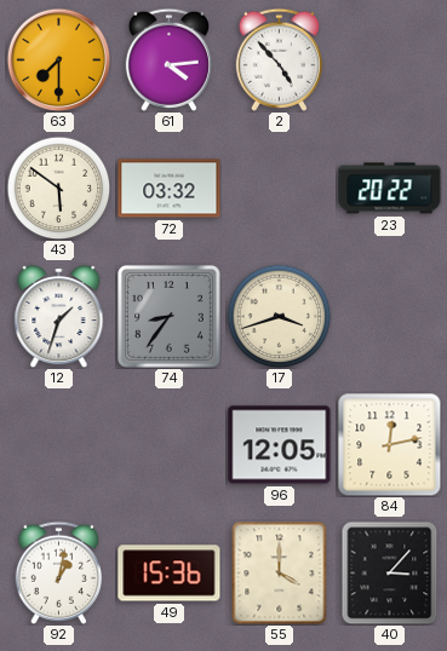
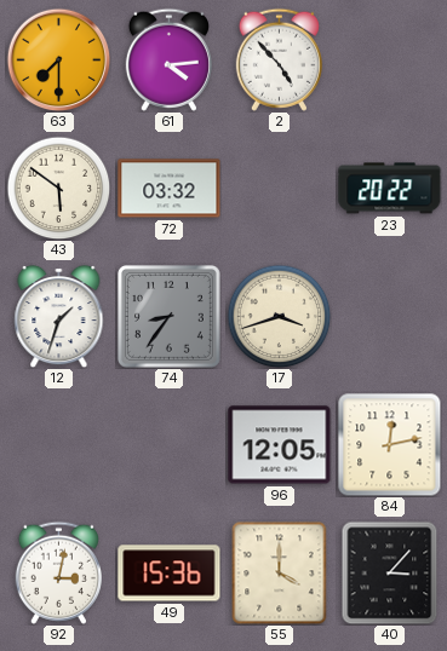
92: 1:02 -> 3:02
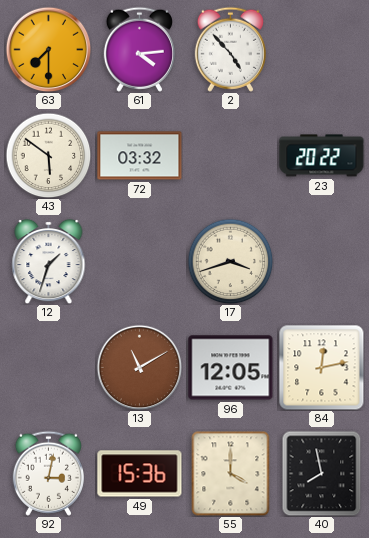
74: 8:36 -> none
13: none -> 11:10
40: 3:07 -> 7:58
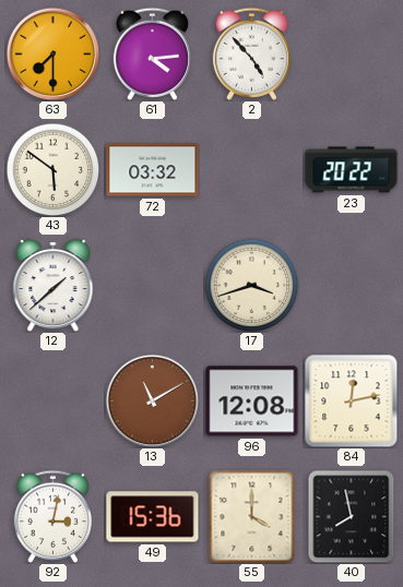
12: 1:33 -> 1:38
96: 12:05 -> 12:08
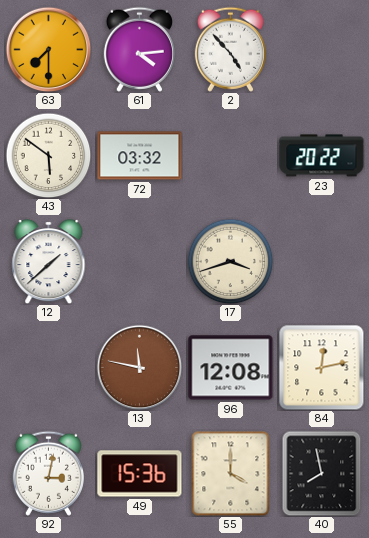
13: 11:10 -> 11:47
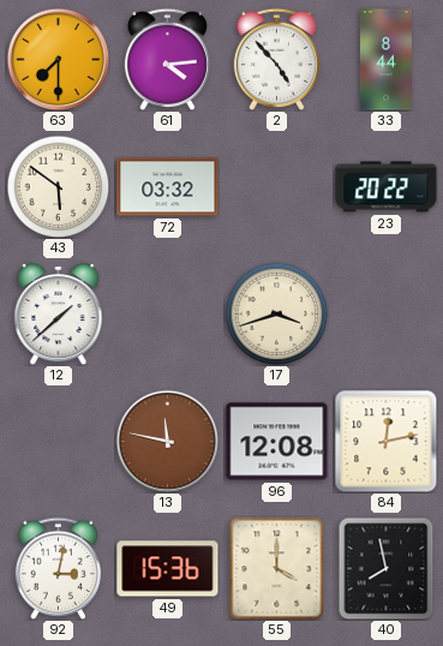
33: none -> 8:44
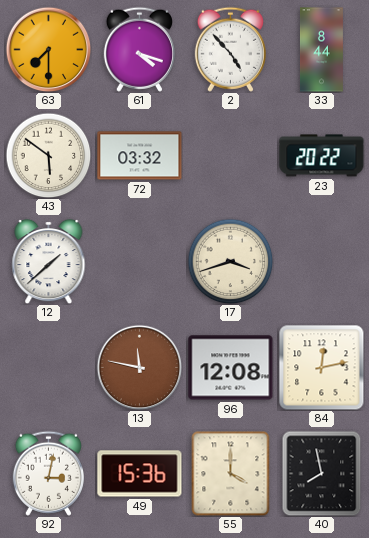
61: 4:14 -> 4:18
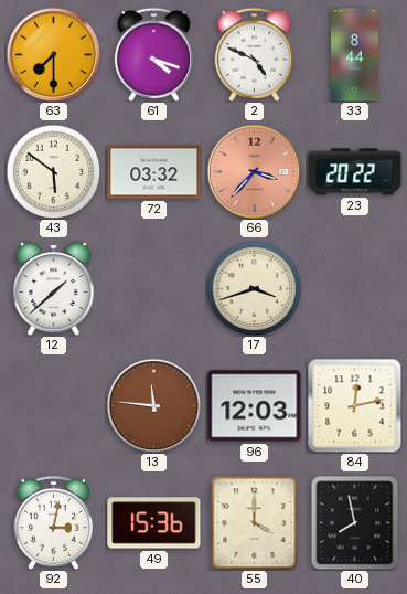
2: 4:53 -> 4:49
66: none -> 3:37
13: 11:47 -> 11:46
96: 12:08 -> 12:03
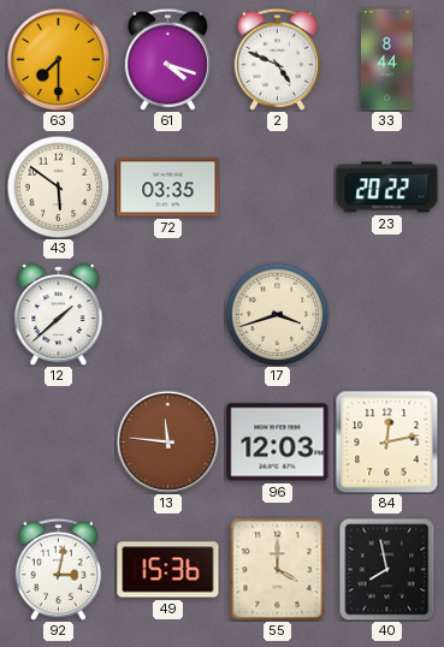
72: 03:32 -> 03:35
66: 3:37 -> none
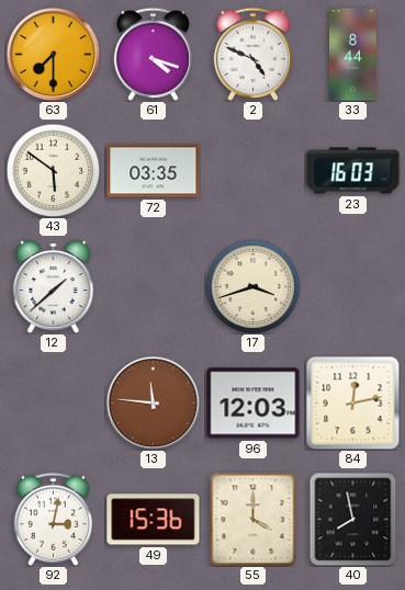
23: 20:22 -> 16:03
